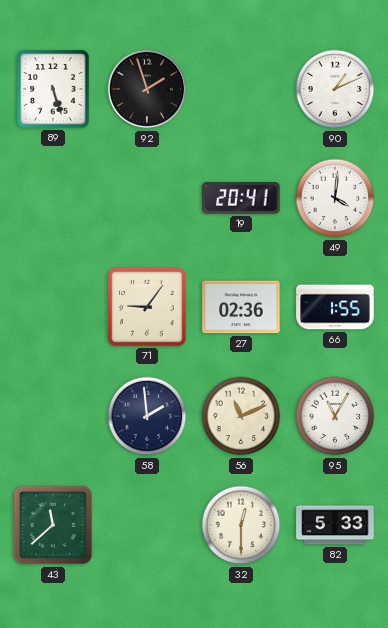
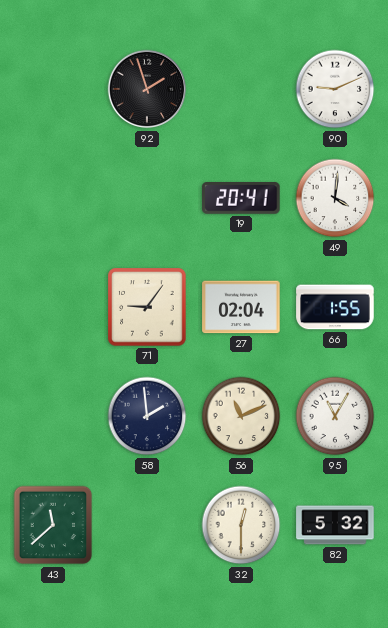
89: 5:27 -> none
90: 1:11 -> 9:11
27: 02:36 -> 02:04
82: 5:33 -> 5:32
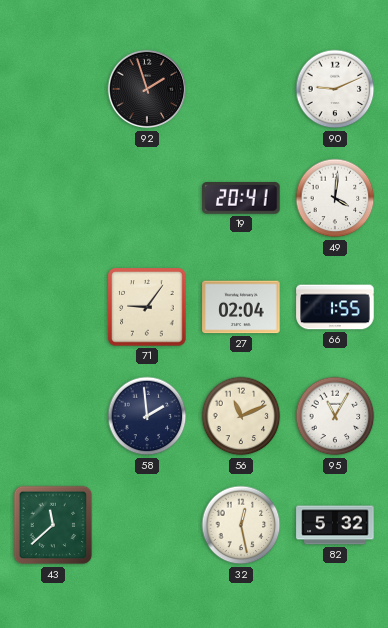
32: 12:30 -> 12:28
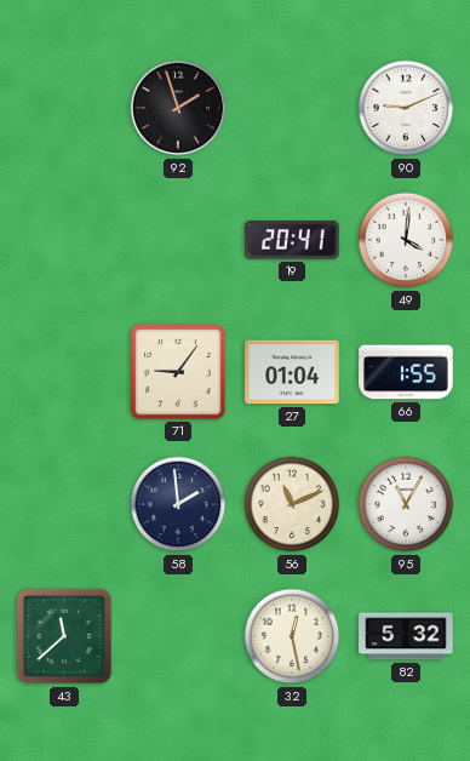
27: 02:04 -> 01:04
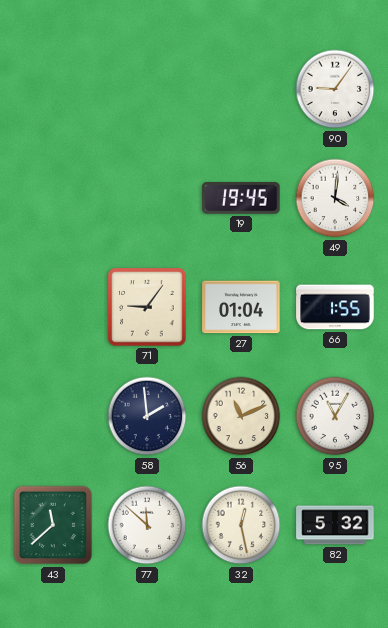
92: 1:57 -> none
90: 9:11 -> 9:06
19: 20:41 -> 19:45
77: none -> 11:52
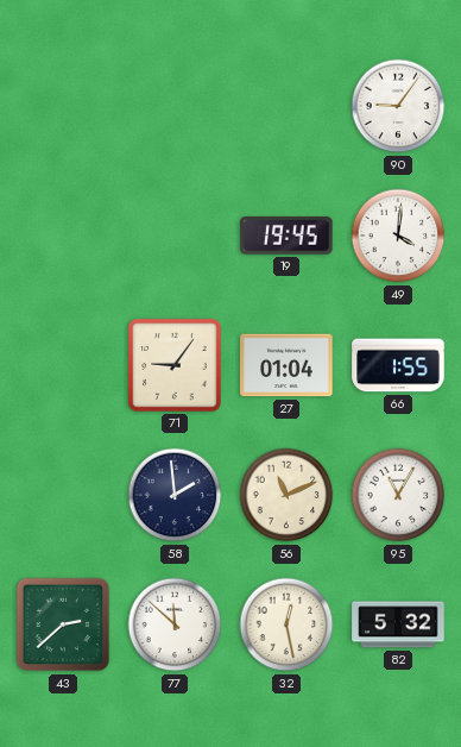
43: 11:38 -> 2:38
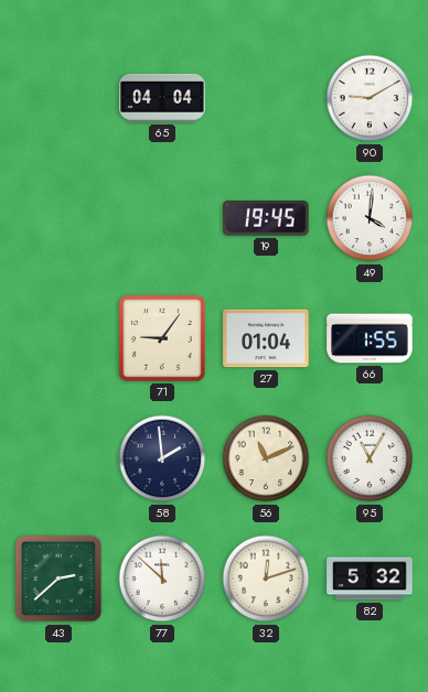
65: none -> 04:04
90: 9:06 -> 9:10
32: 12:28 -> 12:12
